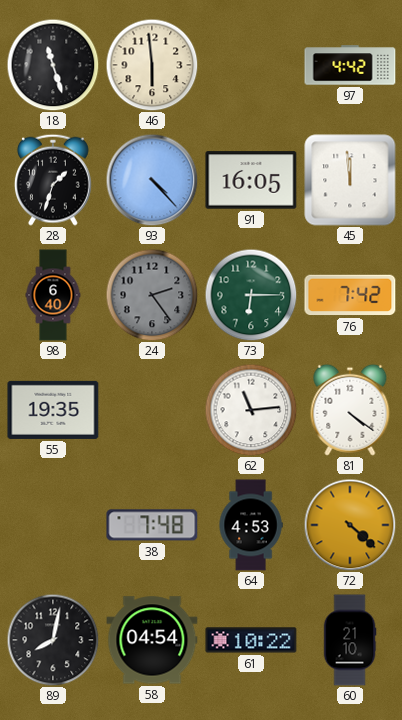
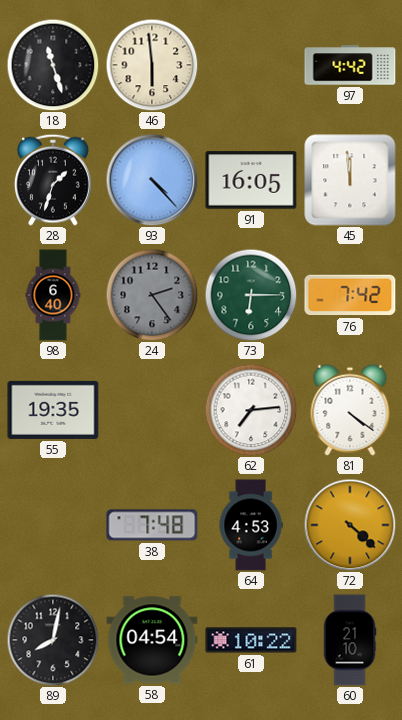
62: 11:14 -> 7:14
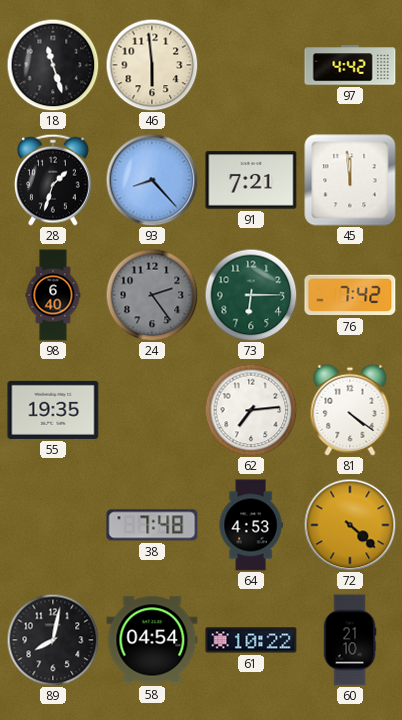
93: 4:23 -> 8:23
91: 16:05 -> 7:21
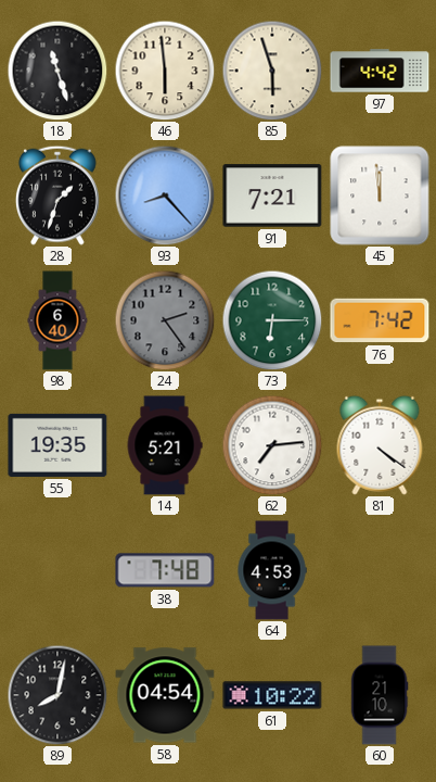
85: none -> 5:57
14: none -> 5:21
72: 4:22 -> none
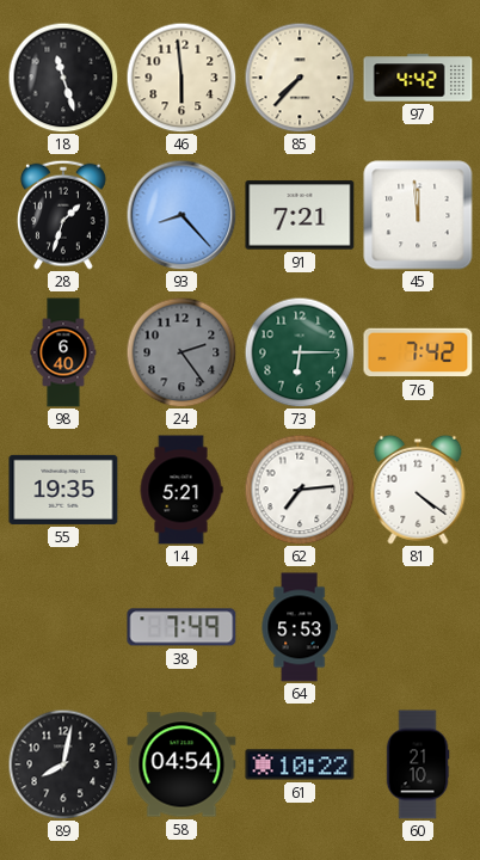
85: 5:57 -> 7:37
38: 7:48 -> 7:49
64: 4:53 -> 5:53
